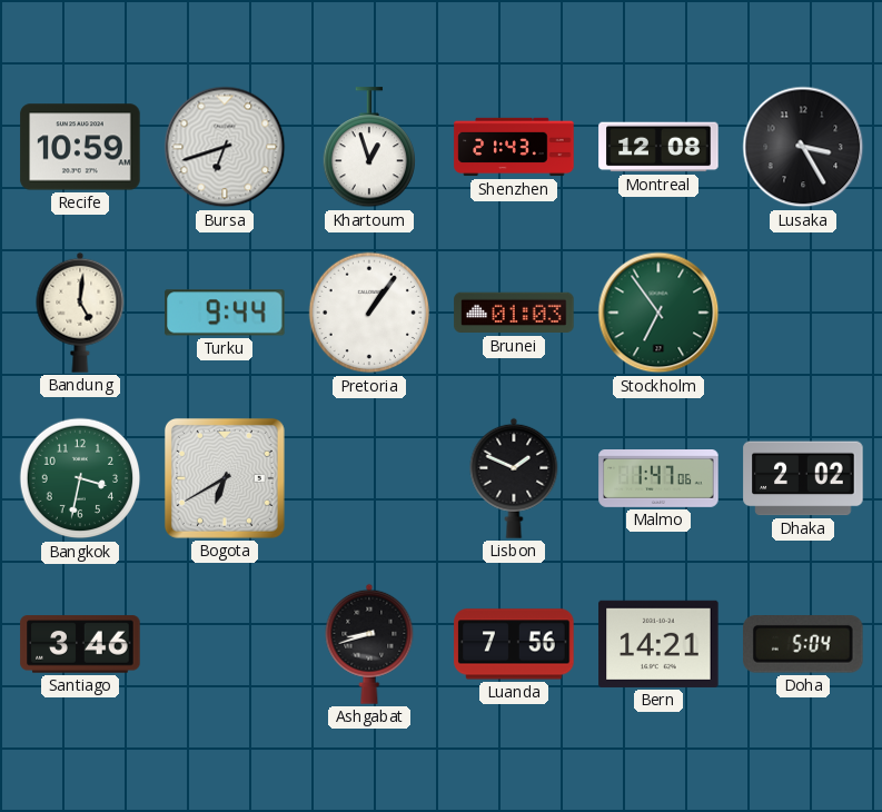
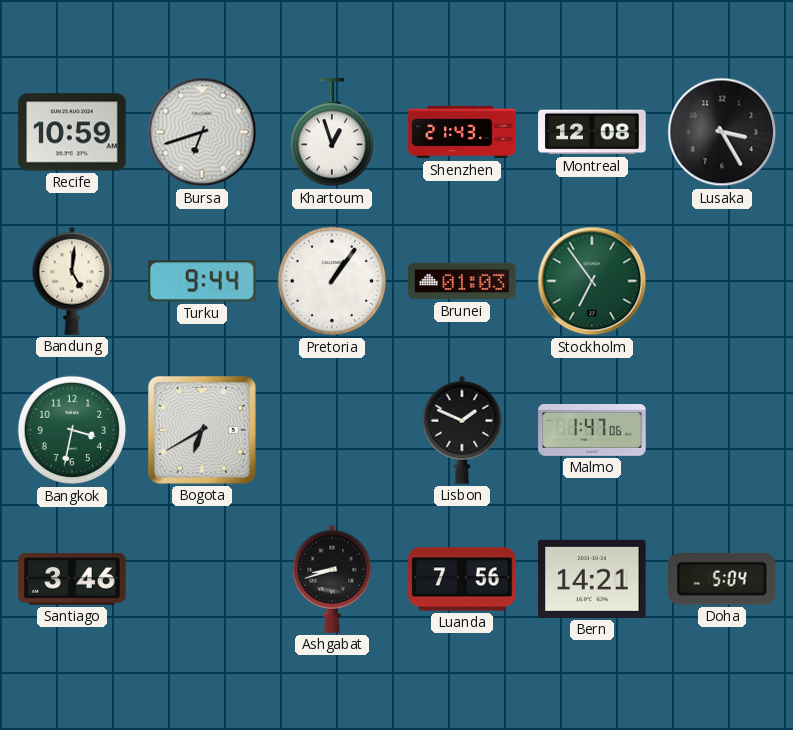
Dhaka: 2:02 -> none
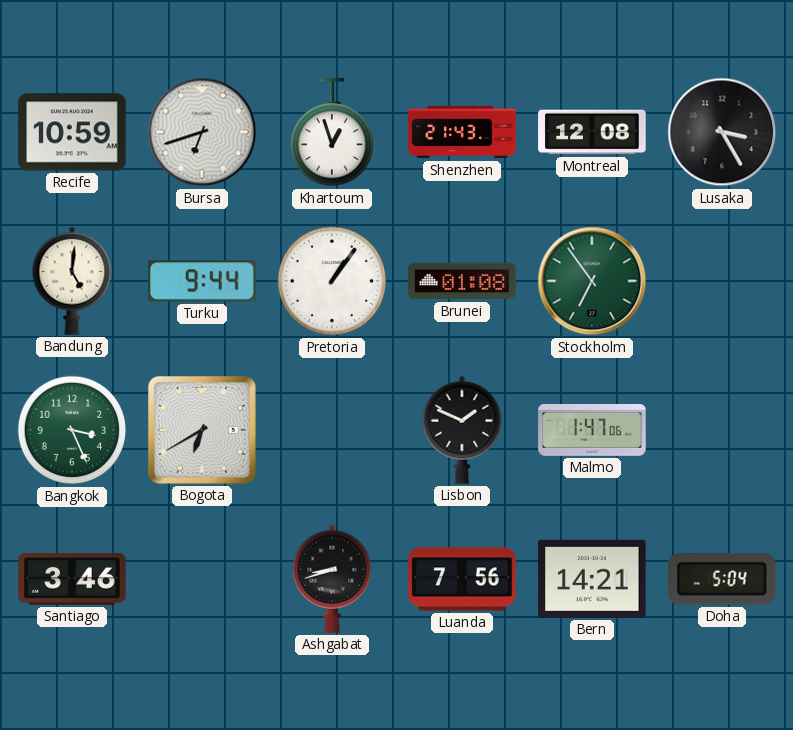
Brunei: 01:03 -> 01:08
Bangkok: 3:32 -> 3:26
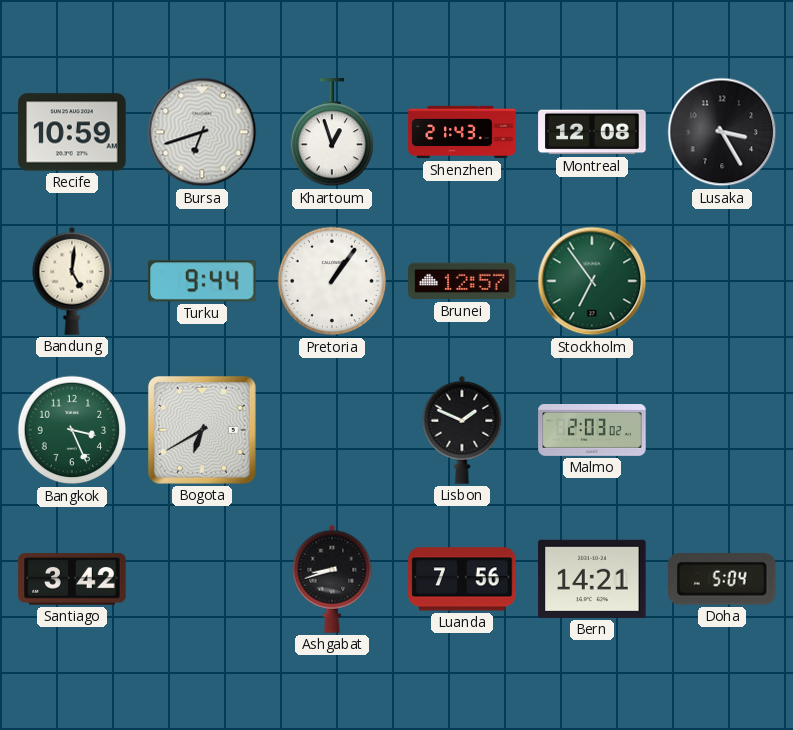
Brunei: 01:08 -> 12:57
Malmo: 1:47 -> 2:03
Santiago: 3:46 -> 3:42
